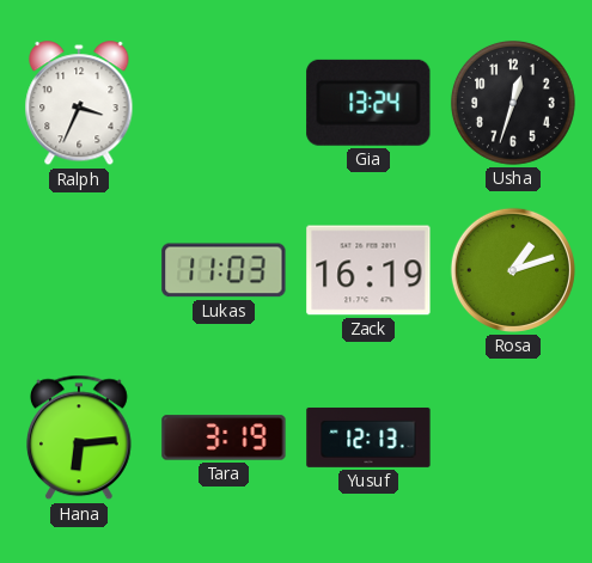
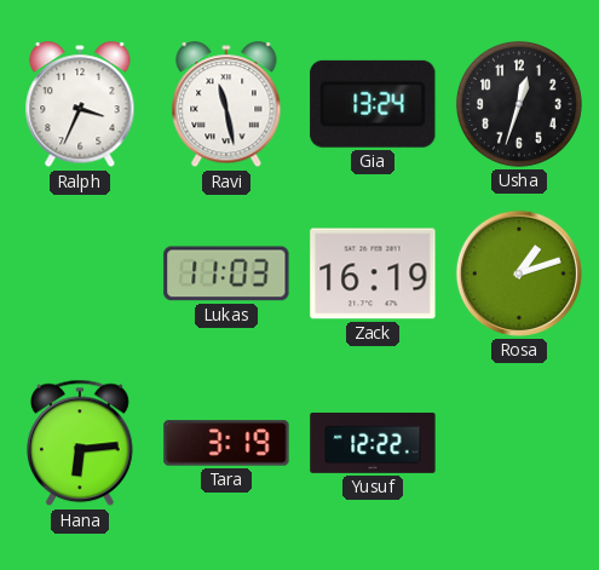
Ravi: none -> 11:28
Yusuf: 12:13 -> 12:22
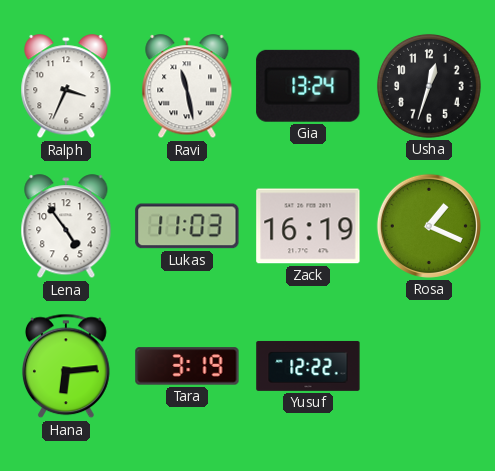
Lena: none -> 4:54
Rosa: 1:12 -> 1:19
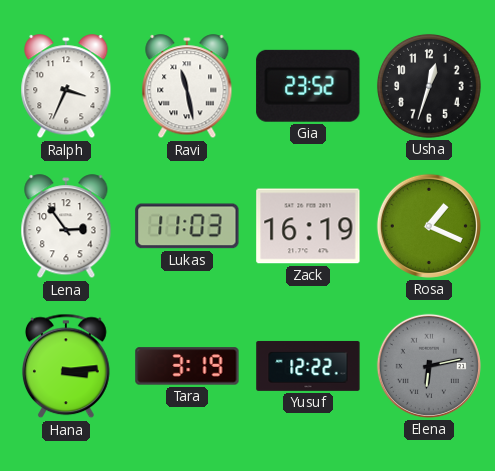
Gia: 13:24 -> 23:52
Lena: 4:54 -> 2:54
Hana: 6:14 -> 3:14
Elena: none -> 6:13
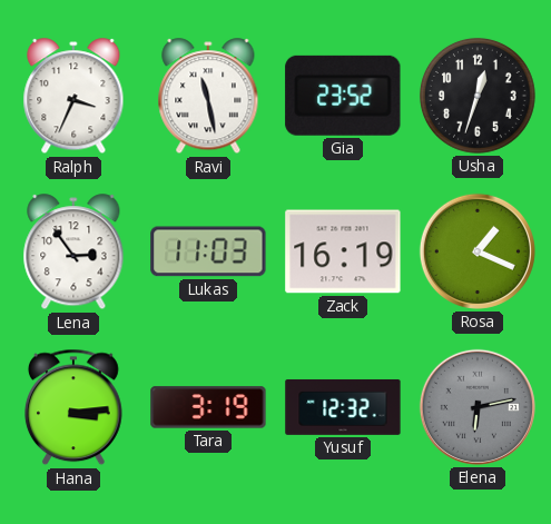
Yusuf: 12:22 -> 12:32
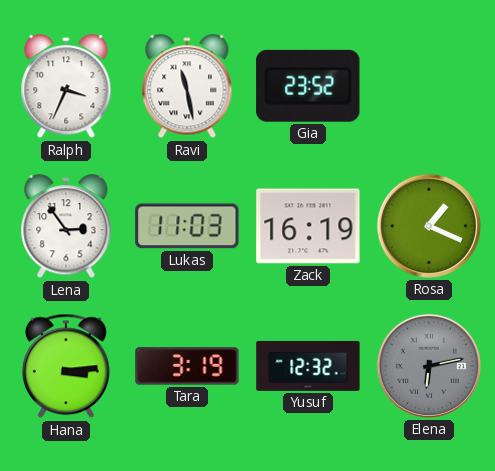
Usha: 12:33 -> none
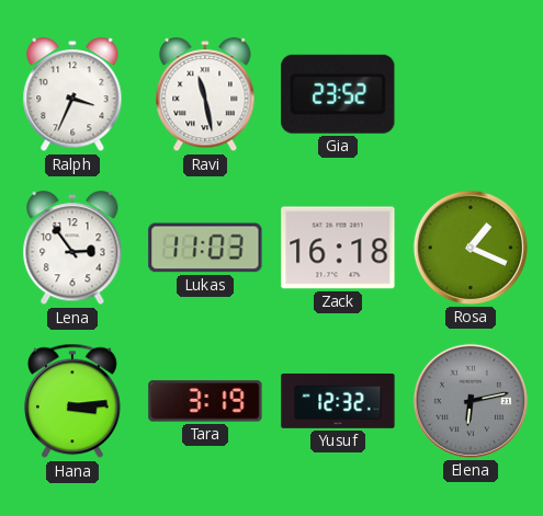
Zack: 16:19 -> 16:18
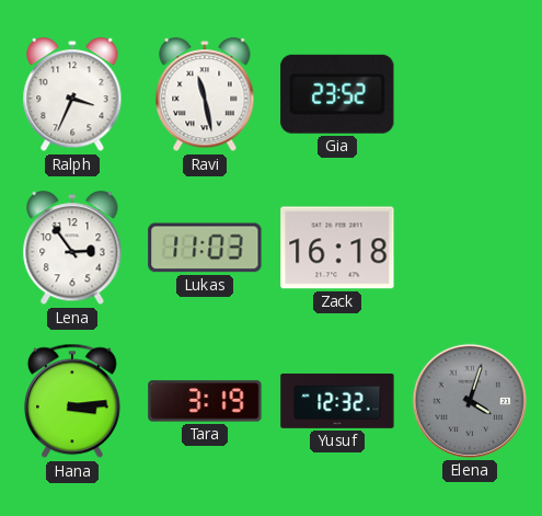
Rosa: 1:19 -> none
Elena: 6:13 -> 4:03
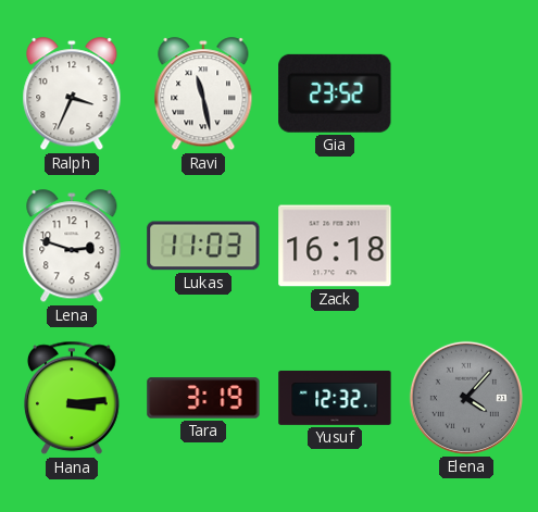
Lena: 2:54 -> 2:48
Elena: 4:03 -> 4:07
